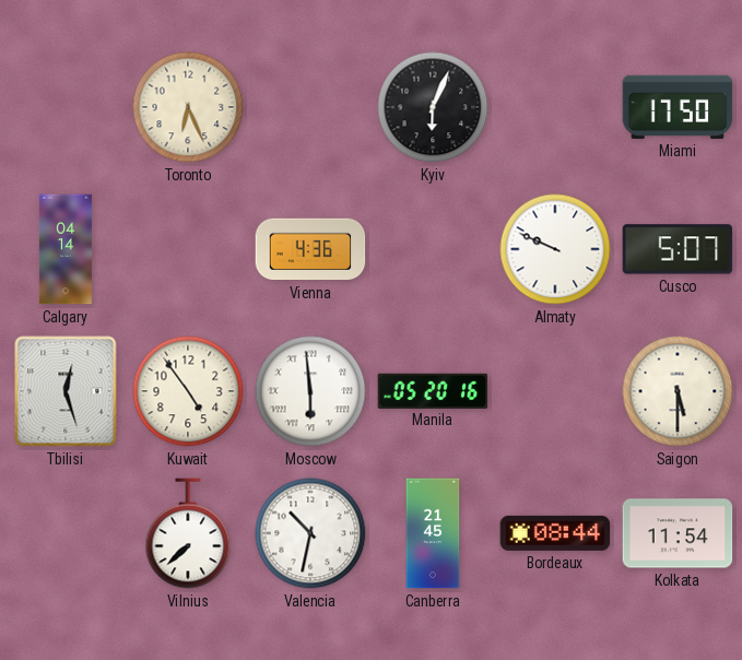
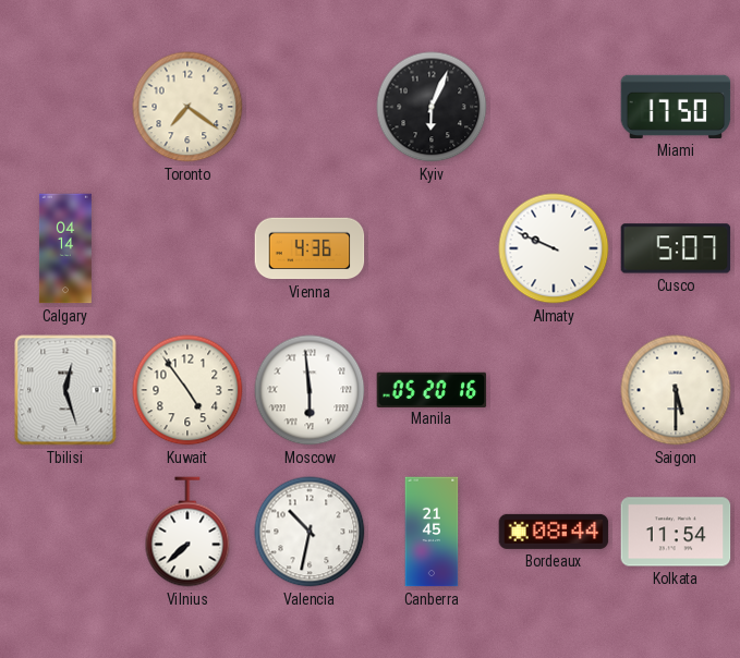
Toronto: 6:26 -> 7:21
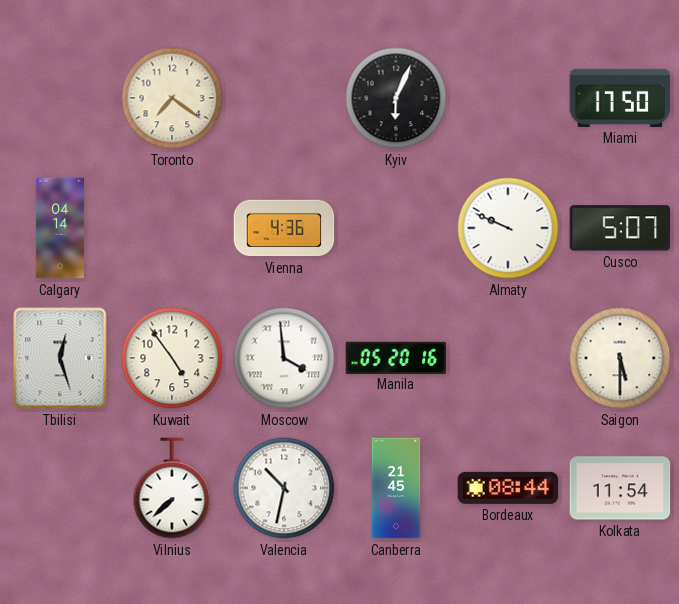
Moscow: 5:59 -> 3:59
